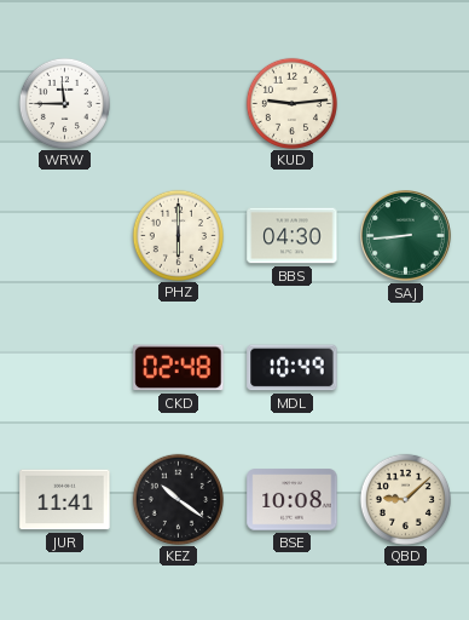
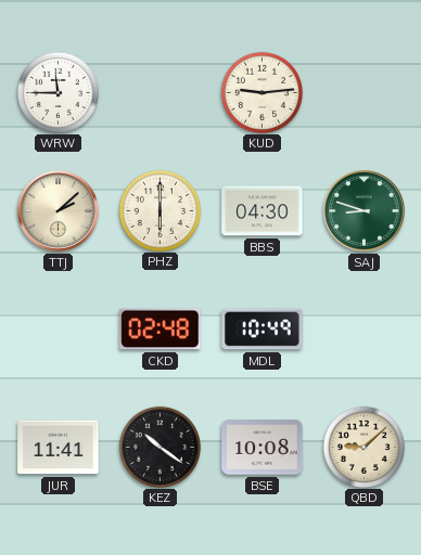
TTJ: none -> 2:08
SAJ: 8:44 -> 8:48
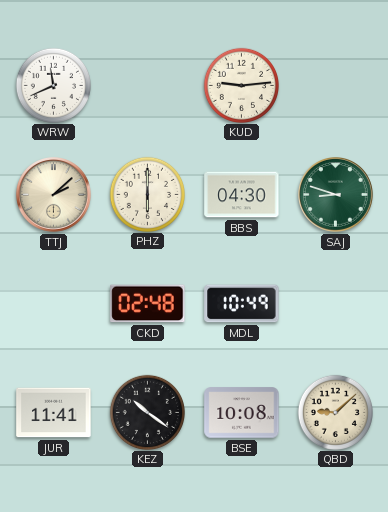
WRW: 11:45 -> 11:41
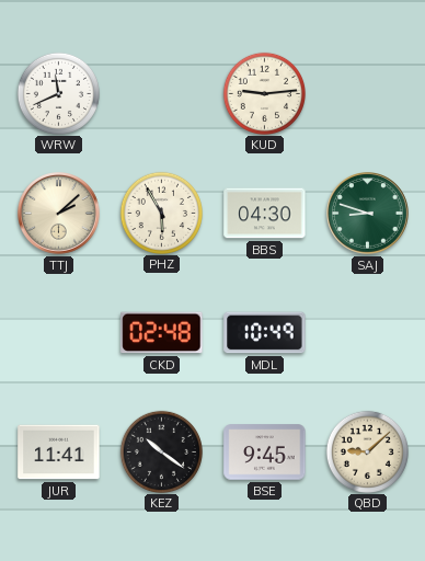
PHZ: 6:00 -> 5:55
BSE: 10:08 -> 9:45
